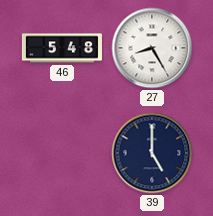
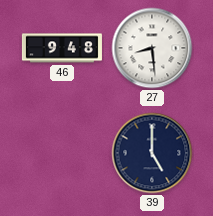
46: 5:48 -> 9:48
27: 8:25 -> 8:29
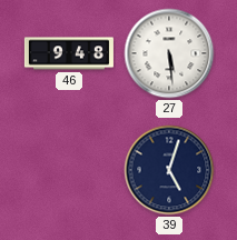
27: 8:29 -> 5:29
39: 5:00 -> 5:03
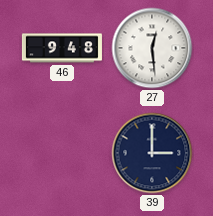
27: 5:29 -> 12:29
39: 5:03 -> 3:00
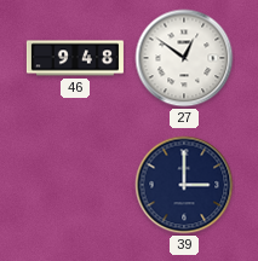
27: 12:29 -> 12:51
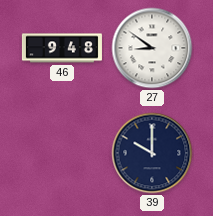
27: 12:51 -> 8:51
39: 3:00 -> 10:00
